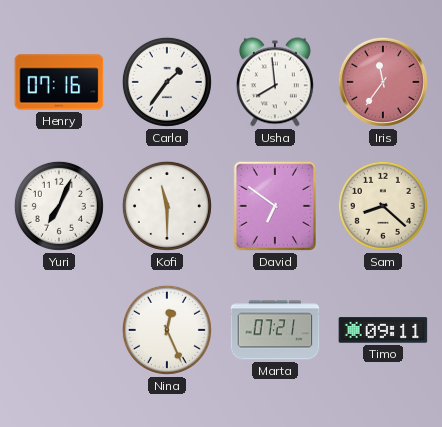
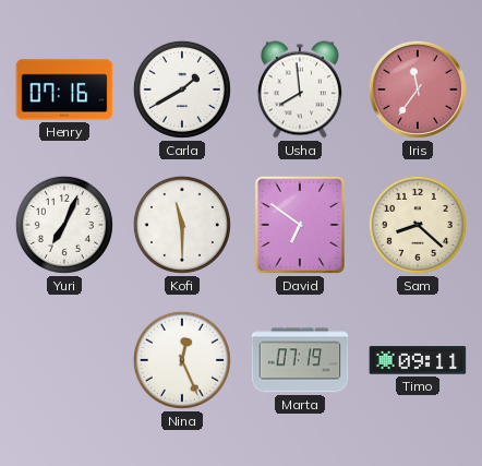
Carla: 1:36 -> 1:40
Marta: 07:21 -> 07:19
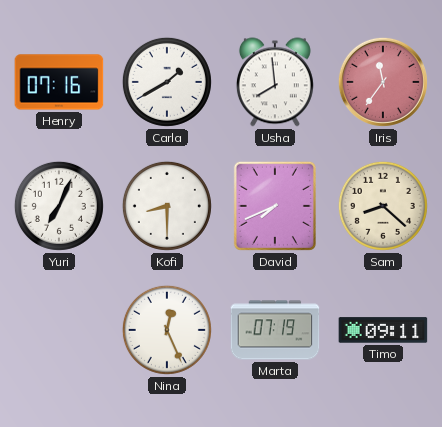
Kofi: 11:30 -> 8:30
David: 6:51 -> 7:41
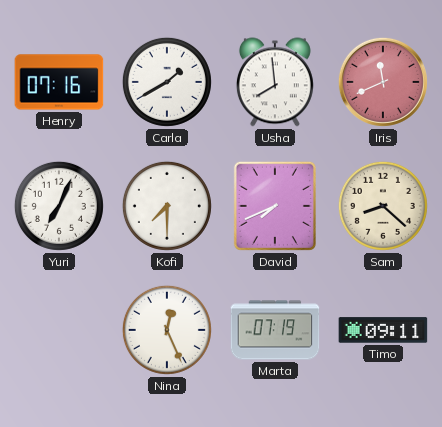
Iris: 11:36 -> 11:41
Kofi: 8:30 -> 7:30
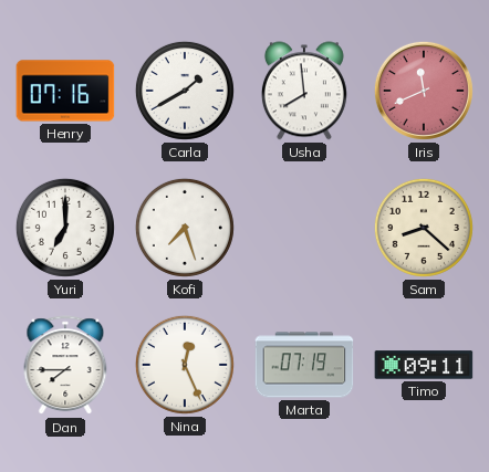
Yuri: 7:04 -> 7:00
Kofi: 7:30 -> 7:27
David: 7:41 -> none
Dan: none -> 7:45
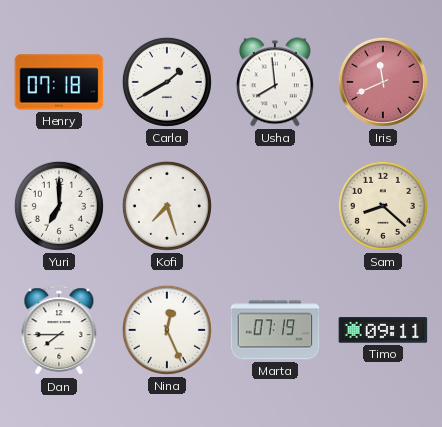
Henry: 07:16 -> 07:18
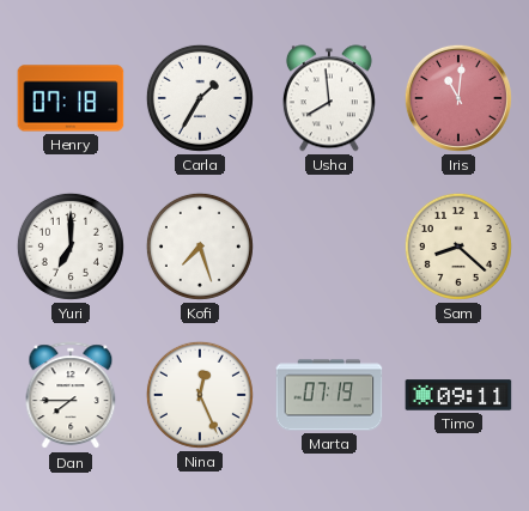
Carla: 1:40 -> 1:35
Iris: 11:41 -> 11:01
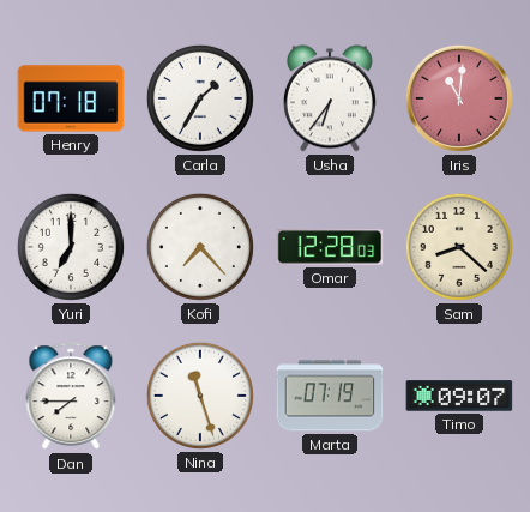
Usha: 7:59 -> 6:36
Kofi: 7:27 -> 7:23
Omar: none -> 12:28
Nina: 12:26 -> 11:27
Timo: 09:11 -> 09:07
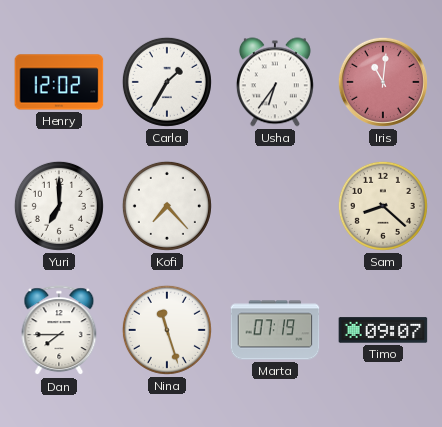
Henry: 07:18 -> 12:02
Omar: 12:28 -> none
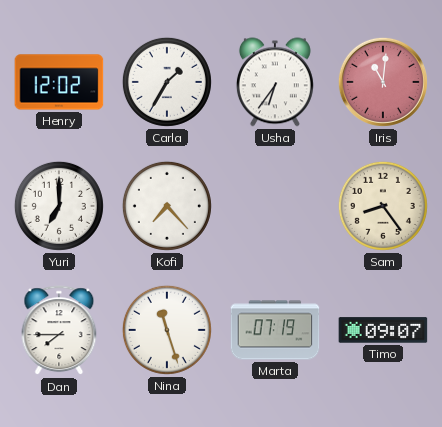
Sam: 8:22 -> 8:24
